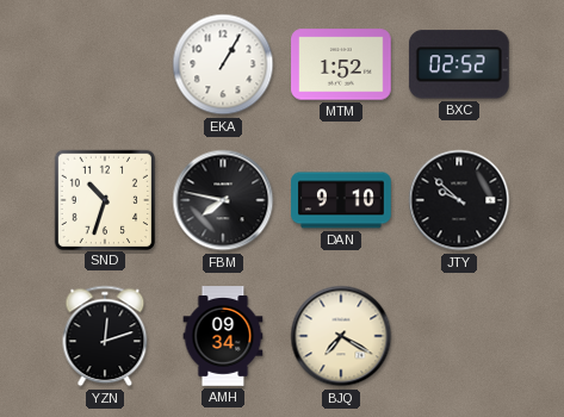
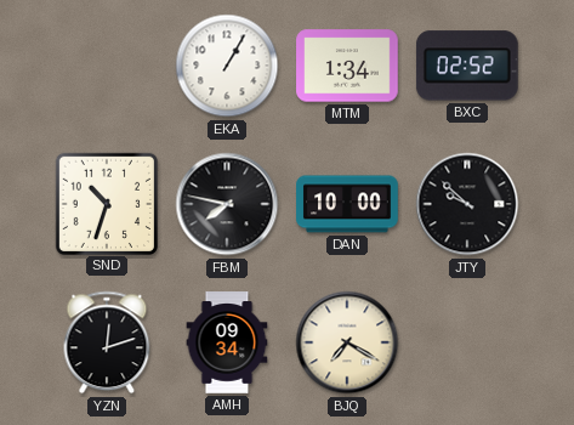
MTM: 1:52 -> 1:34
DAN: 9:10 -> 10:00
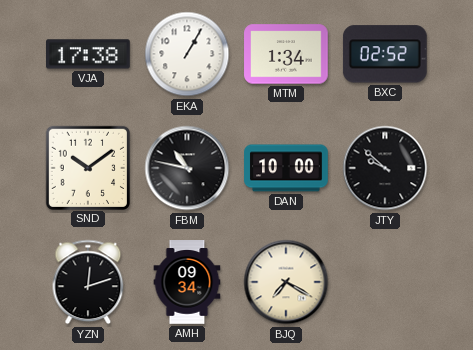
VJA: none -> 17:38
SND: 10:33 -> 10:09
FBM: 7:47 -> 10:47
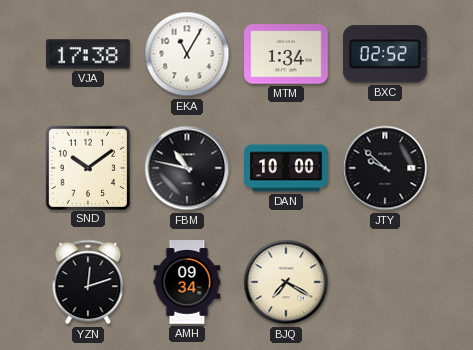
EKA: 1:05 -> 11:05
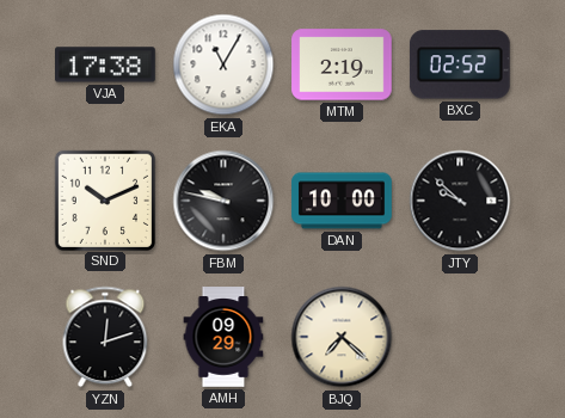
MTM: 1:34 -> 2:19
SND: 10:09 -> 10:11
FBM: 10:47 -> 9:47
AMH: 09:34 -> 09:29
BJQ: 7:20 -> 7:22
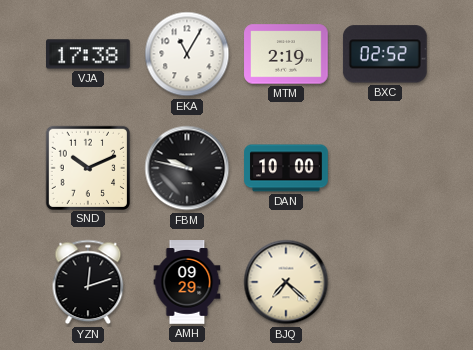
JTY: 9:52 -> none
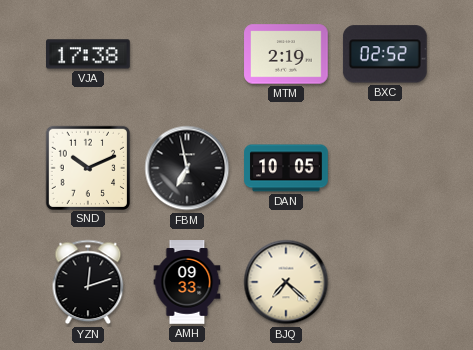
EKA: 11:05 -> none
FBM: 9:47 -> 6:58
DAN: 10:00 -> 10:05
AMH: 09:29 -> 09:33
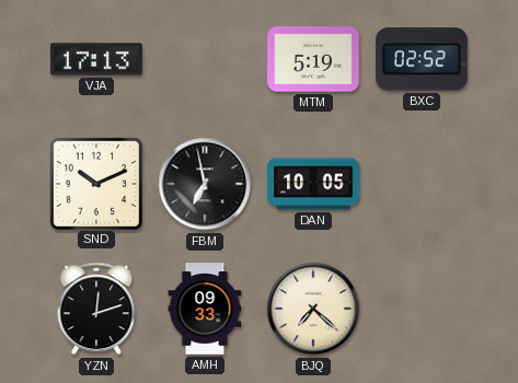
VJA: 17:38 -> 17:13
MTM: 2:19 -> 5:19
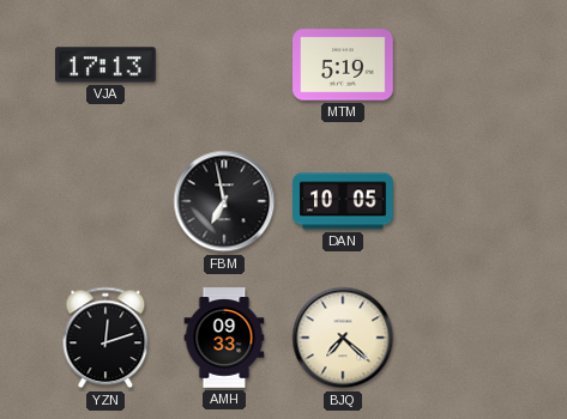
BXC: 02:52 -> none
SND: 10:11 -> none
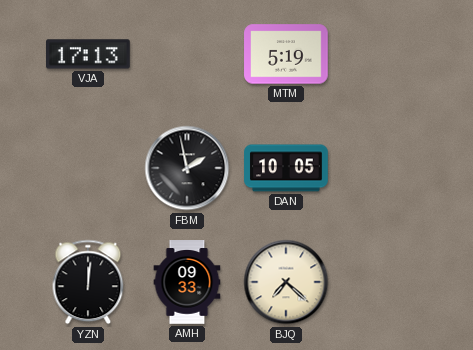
FBM: 6:58 -> 1:58
YZN: 12:12 -> 12:01
